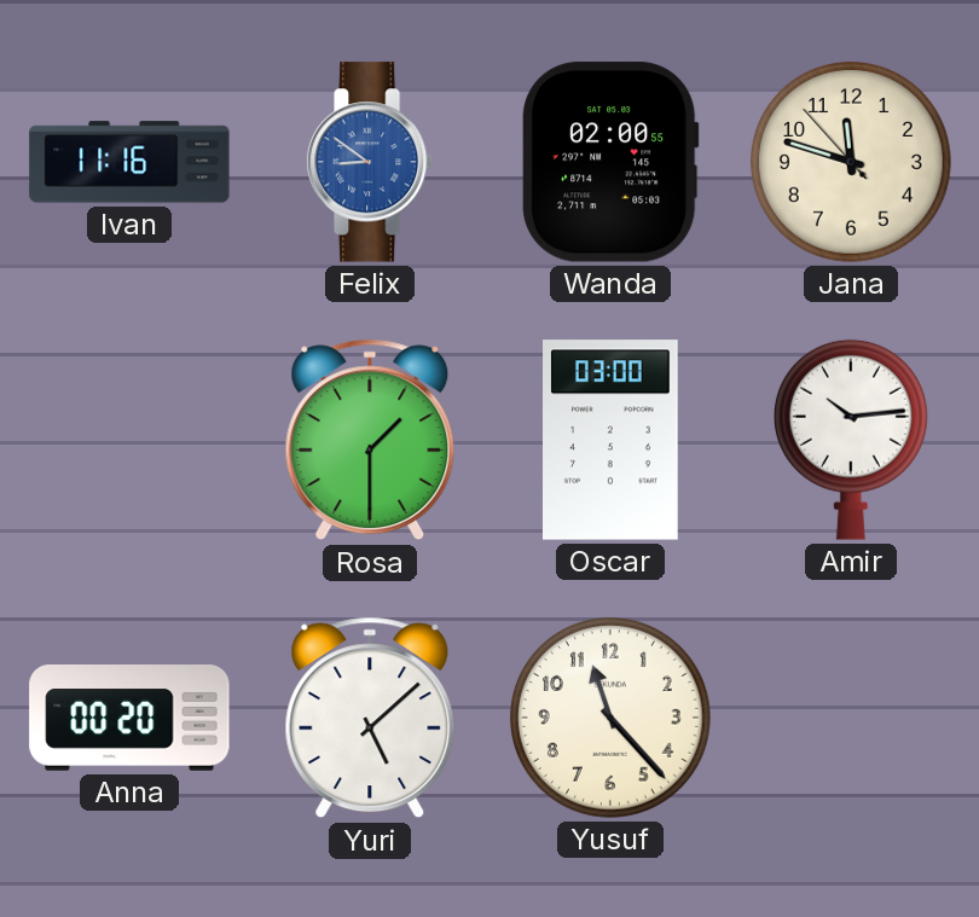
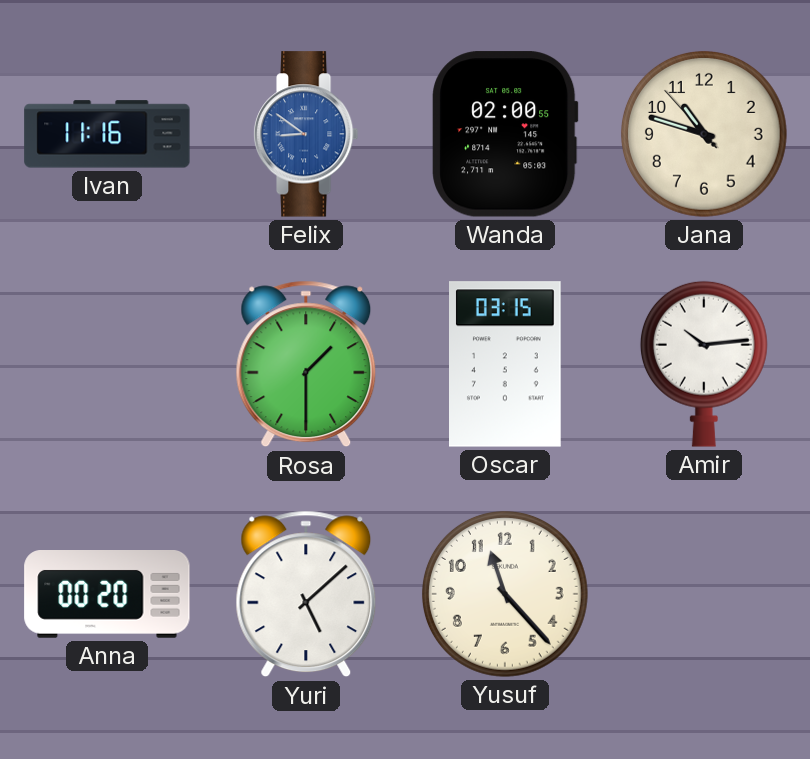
Jana: 11:47 -> 10:47
Oscar: 03:00 -> 03:15
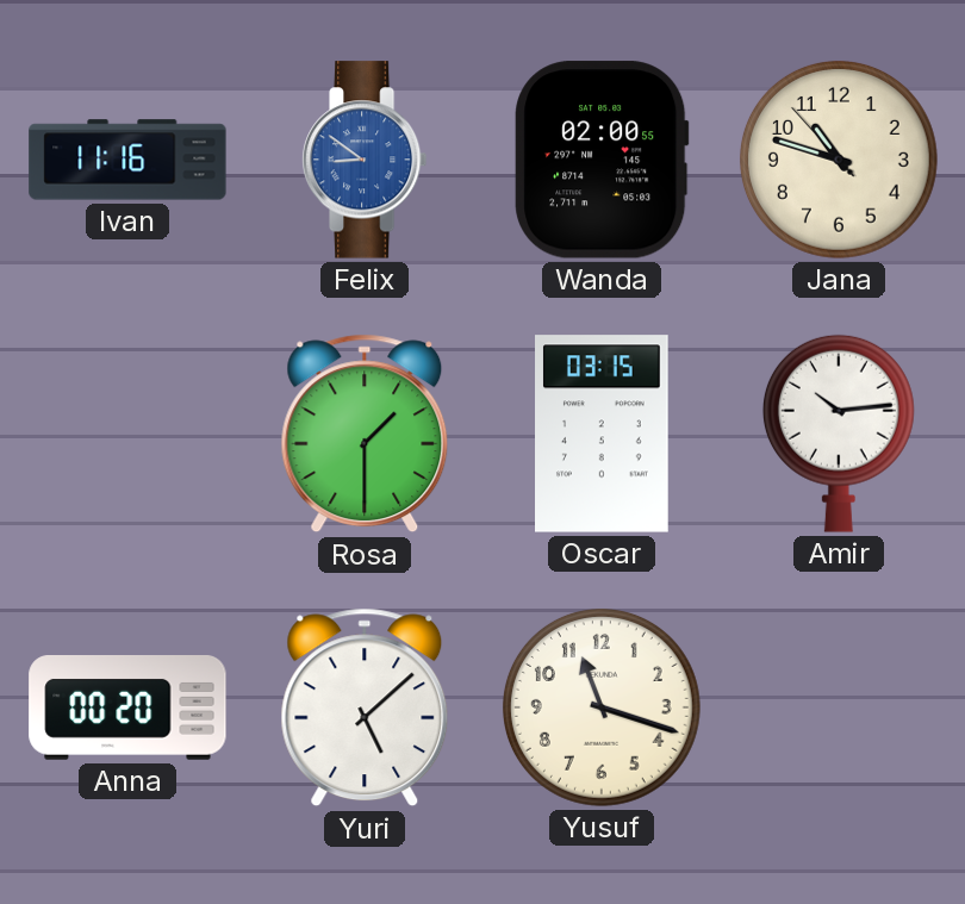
Yusuf: 11:23 -> 11:18
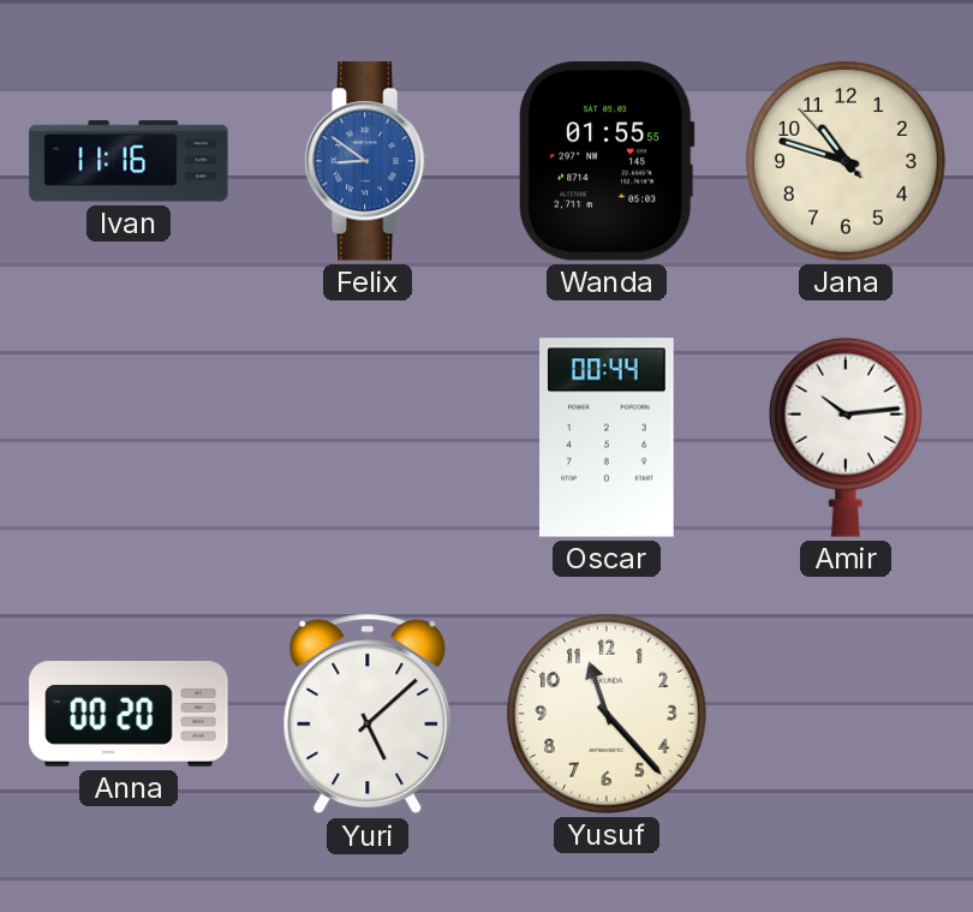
Wanda: 02:00 -> 01:55
Rosa: 1:30 -> none
Oscar: 03:15 -> 00:44
Yusuf: 11:18 -> 11:23
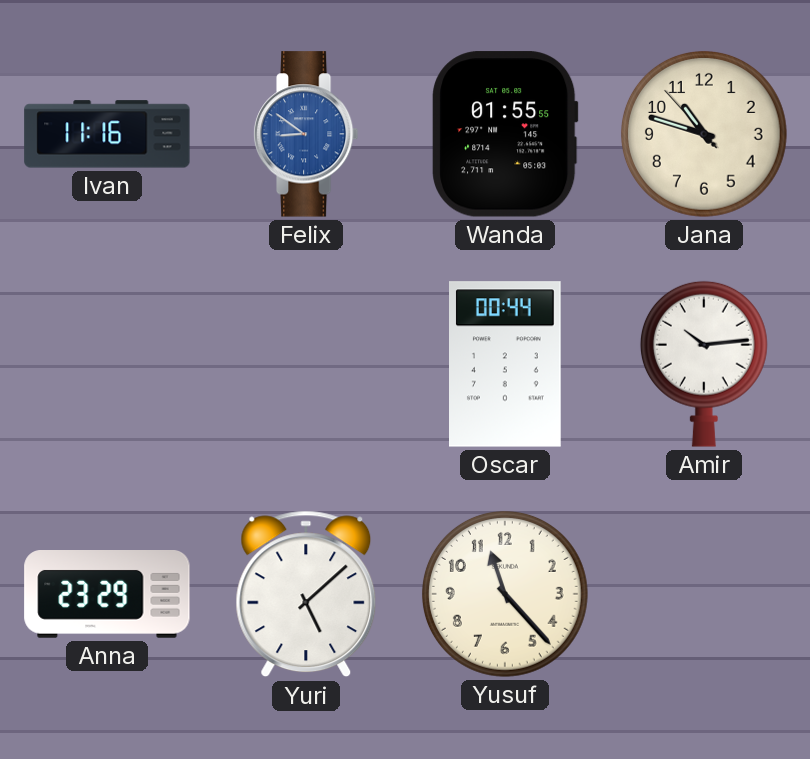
Anna: 00:20 -> 23:29
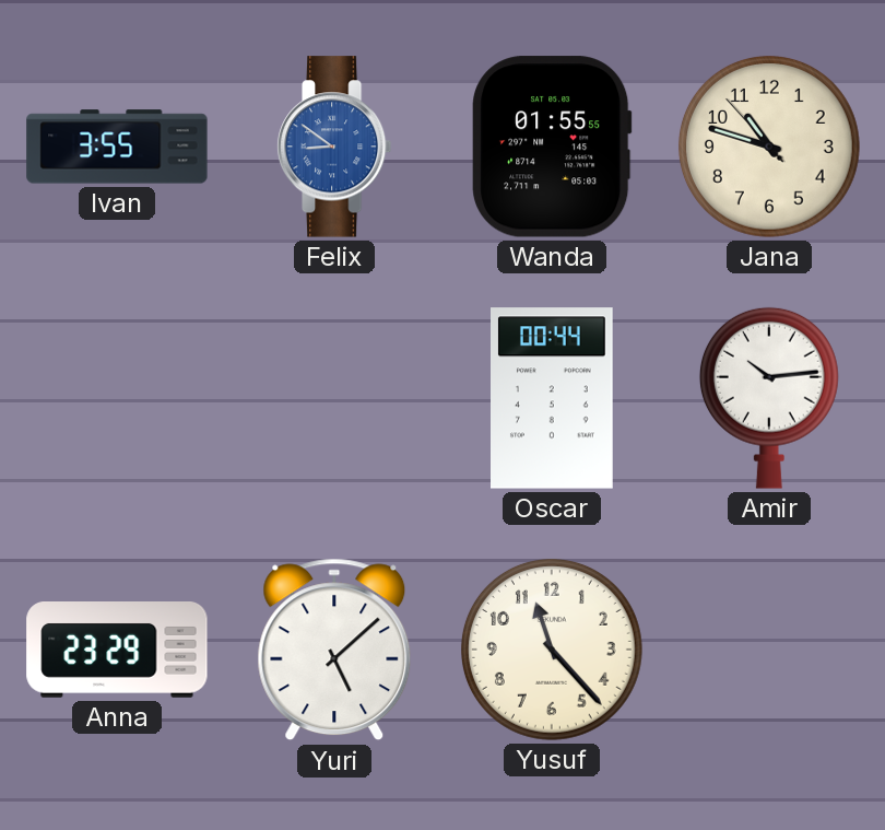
Ivan: 11:16 -> 3:55
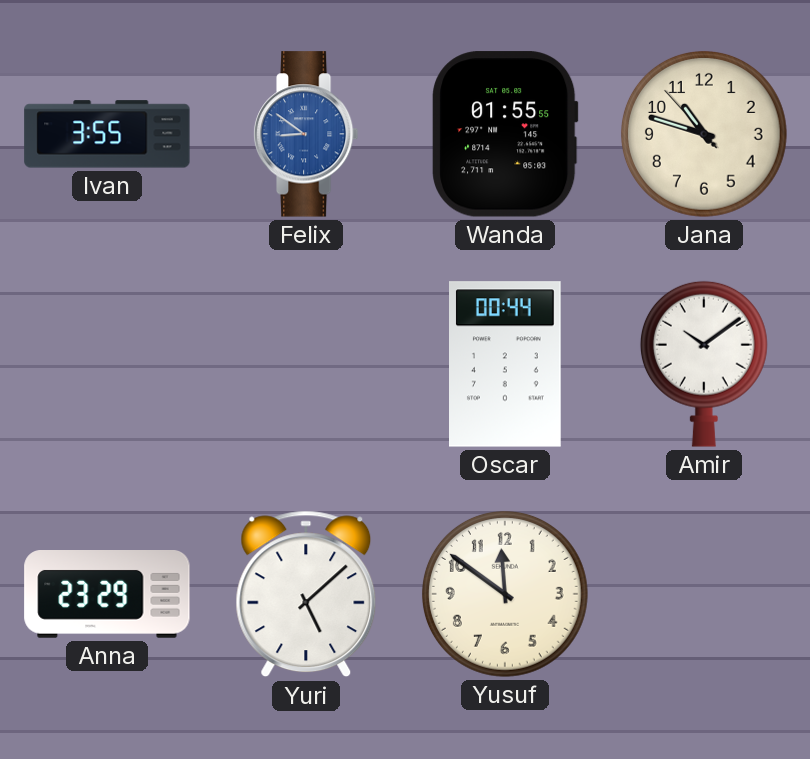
Amir: 10:14 -> 10:09
Yusuf: 11:23 -> 11:51
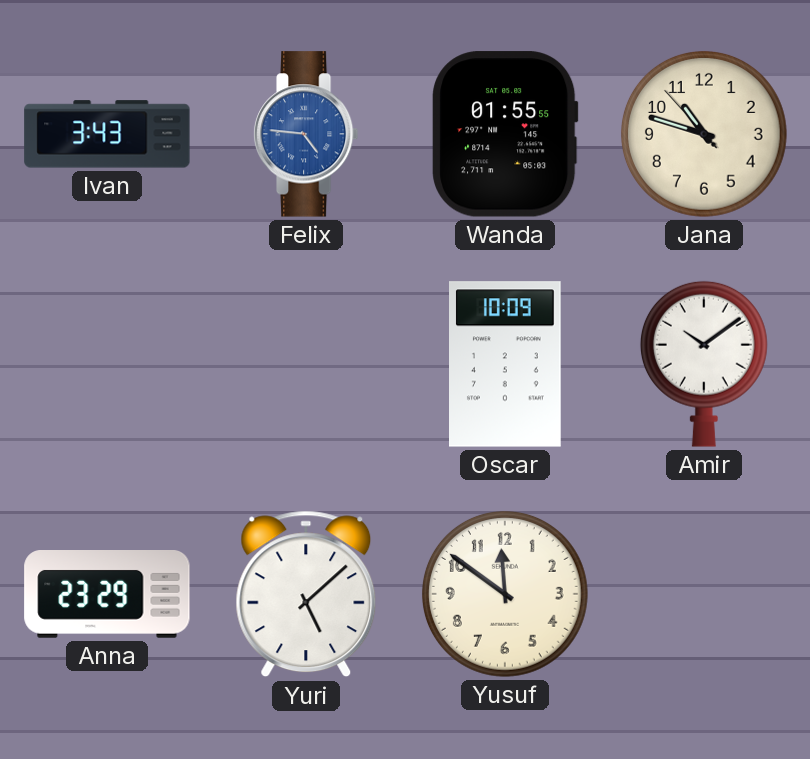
Ivan: 3:55 -> 3:43
Felix: 8:51 -> 4:46
Oscar: 00:44 -> 10:09
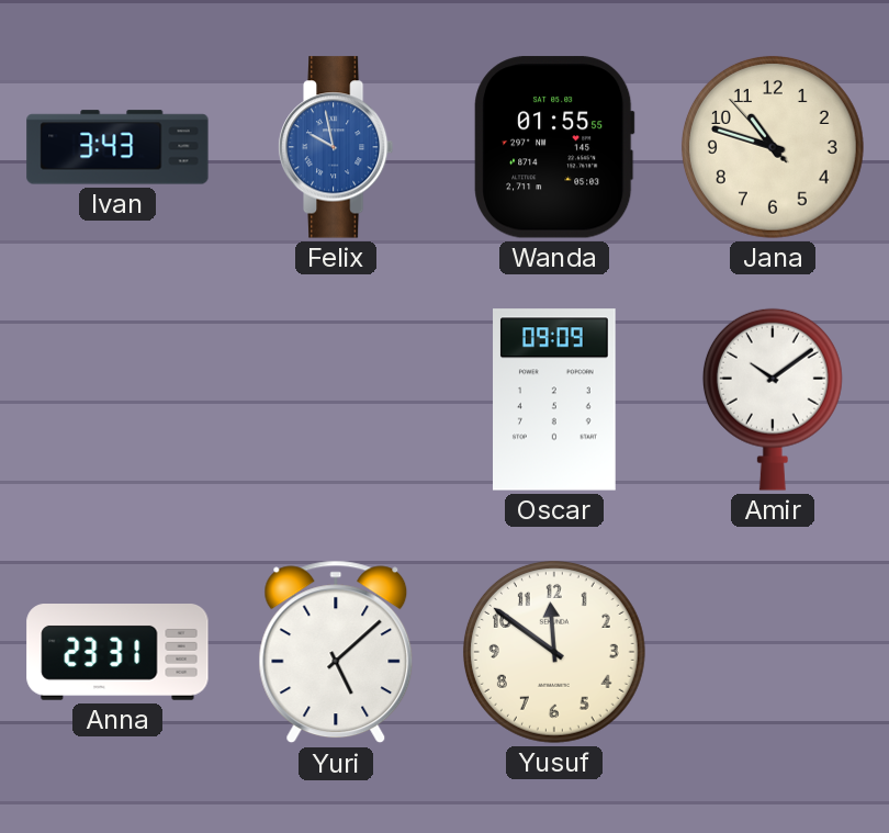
Felix: 4:46 -> 9:58
Oscar: 10:09 -> 09:09
Anna: 23:29 -> 23:31
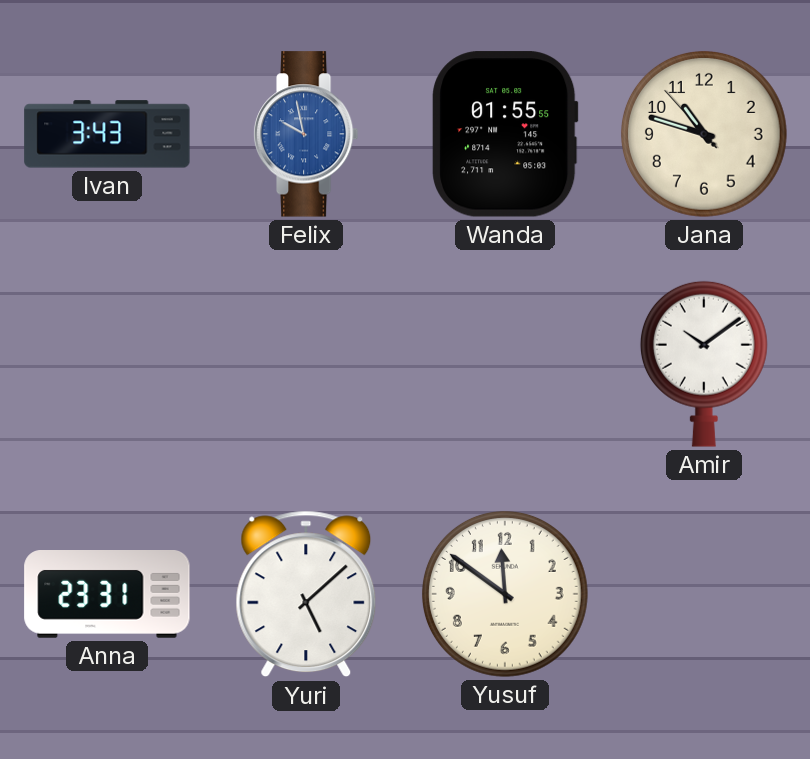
Oscar: 09:09 -> none
